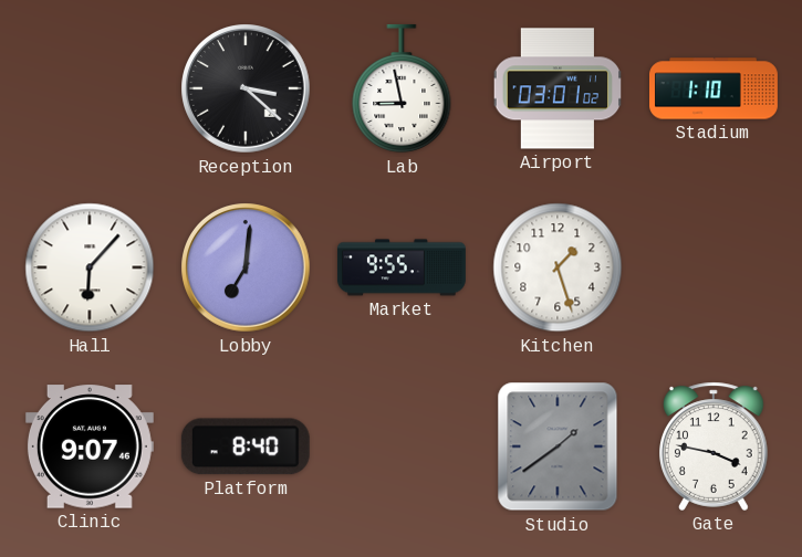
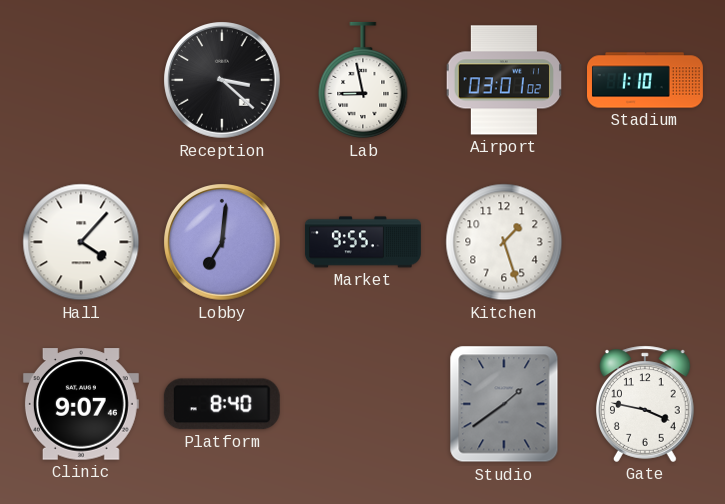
Hall: 6:07 -> 4:07
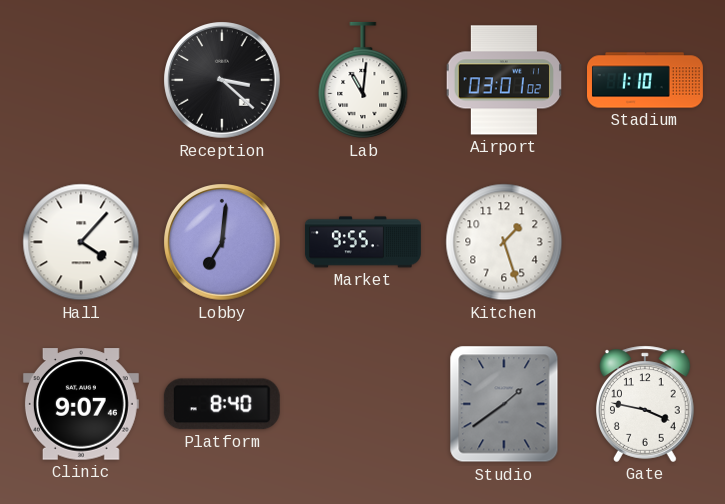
Lab: 8:58 -> 11:01
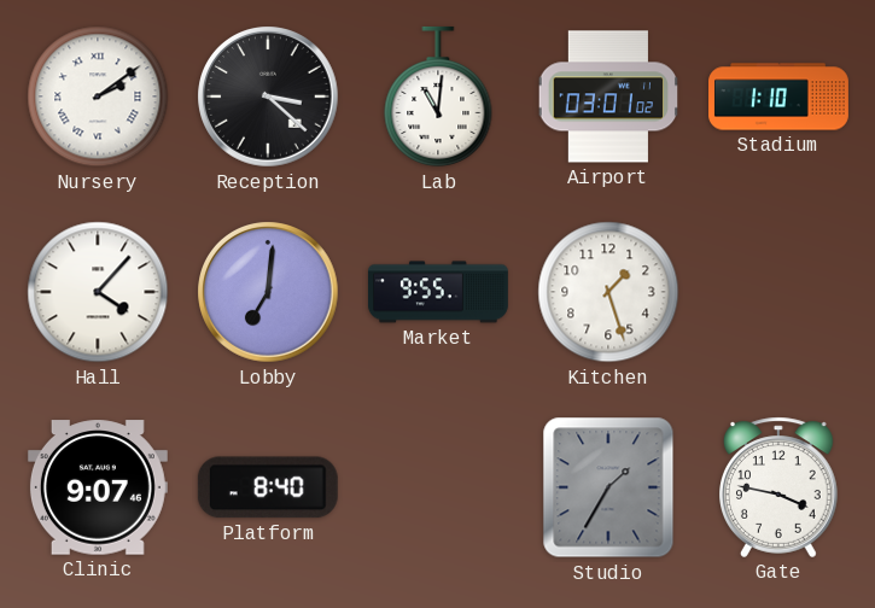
Nursery: none -> 2:09
Studio: 1:39 -> 1:35
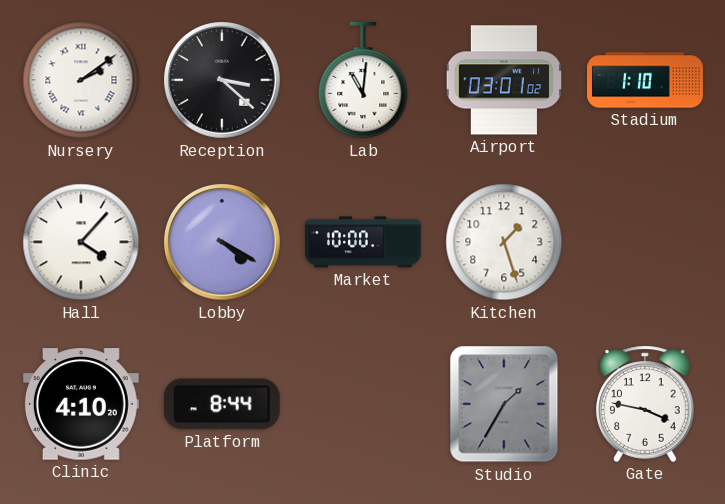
Lobby: 7:01 -> 4:20
Market: 9:55 -> 10:00
Clinic: 9:07 -> 4:10
Platform: 8:40 -> 8:44
